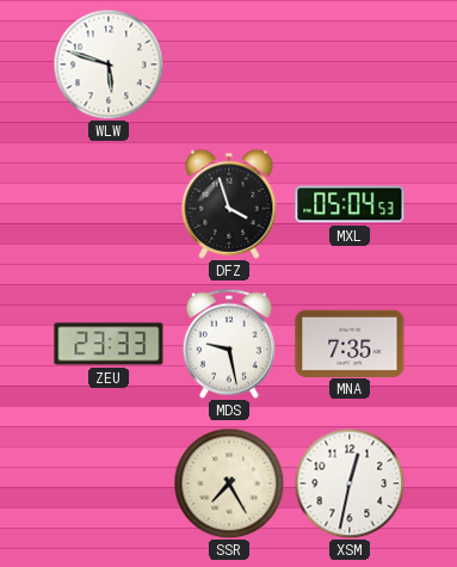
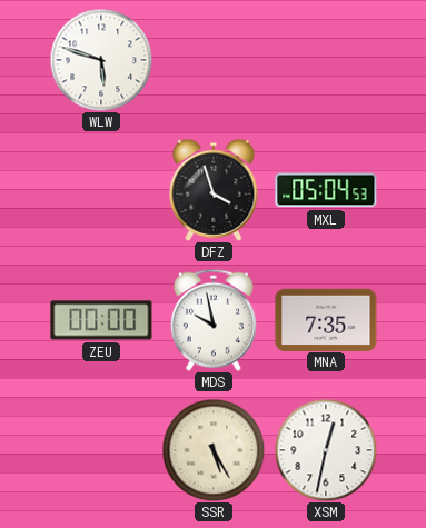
ZEU: 23:33 -> 00:00
MDS: 9:28 -> 9:58
SSR: 7:25 -> 5:25
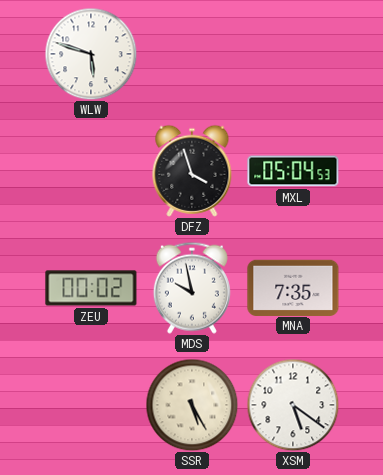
ZEU: 00:00 -> 00:02
XSM: 12:32 -> 5:21
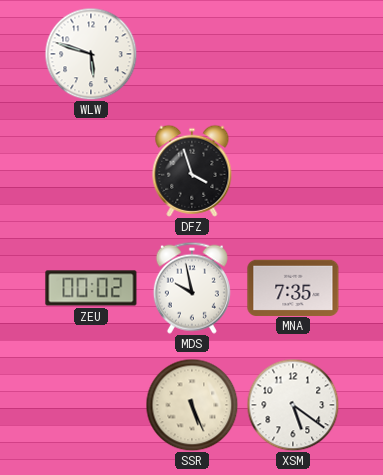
MXL: 05:04 -> none
SSR: 5:25 -> 5:26
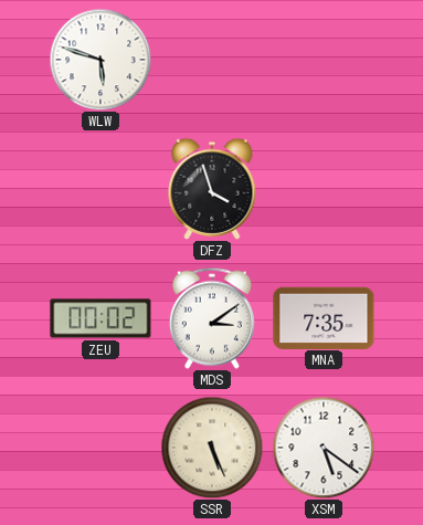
MDS: 9:58 -> 3:09
